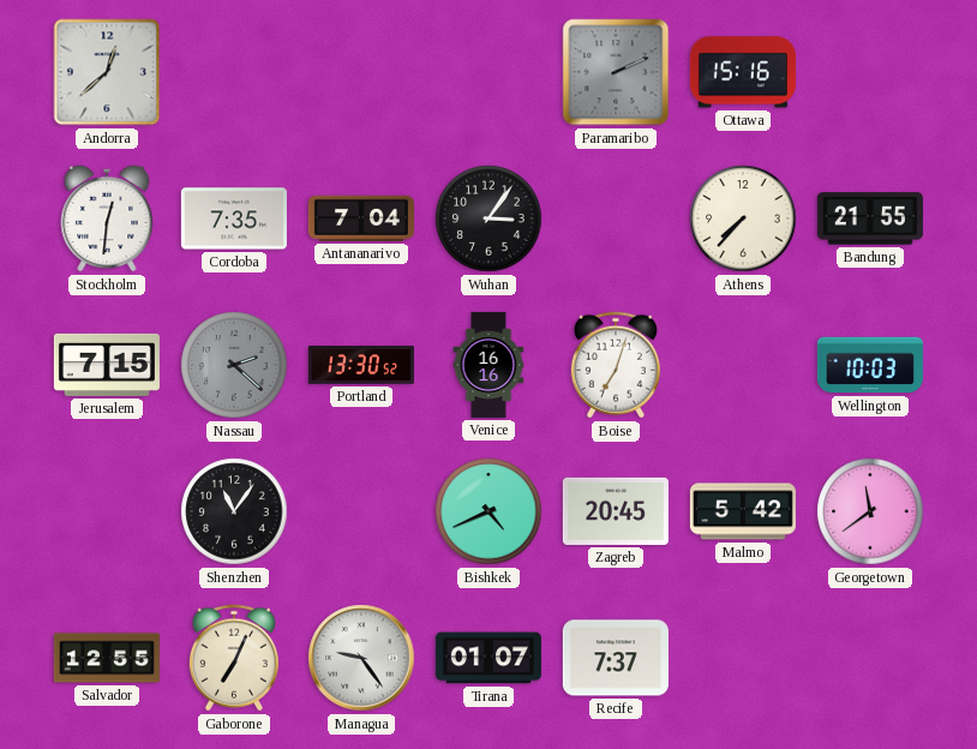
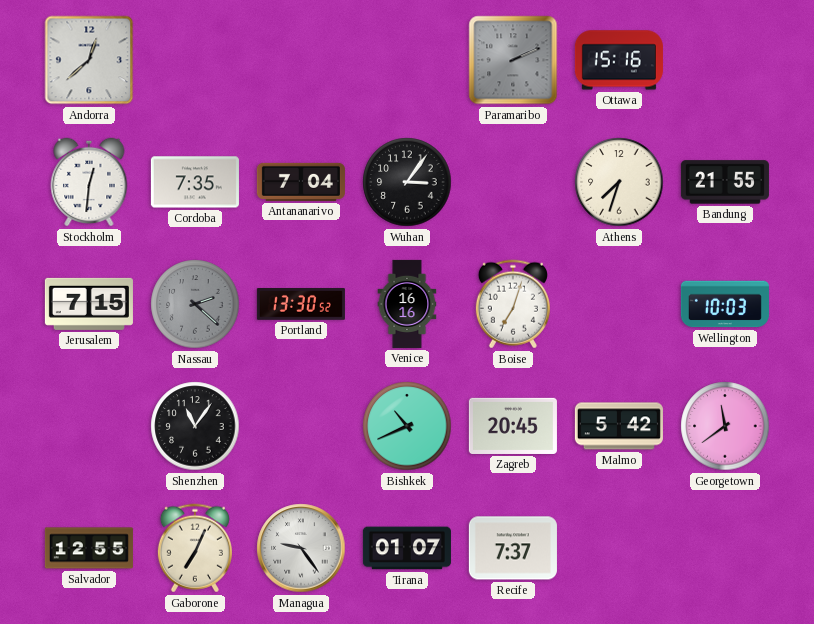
Athens: 7:37 -> 7:33
Bishkek: 4:41 -> 10:41
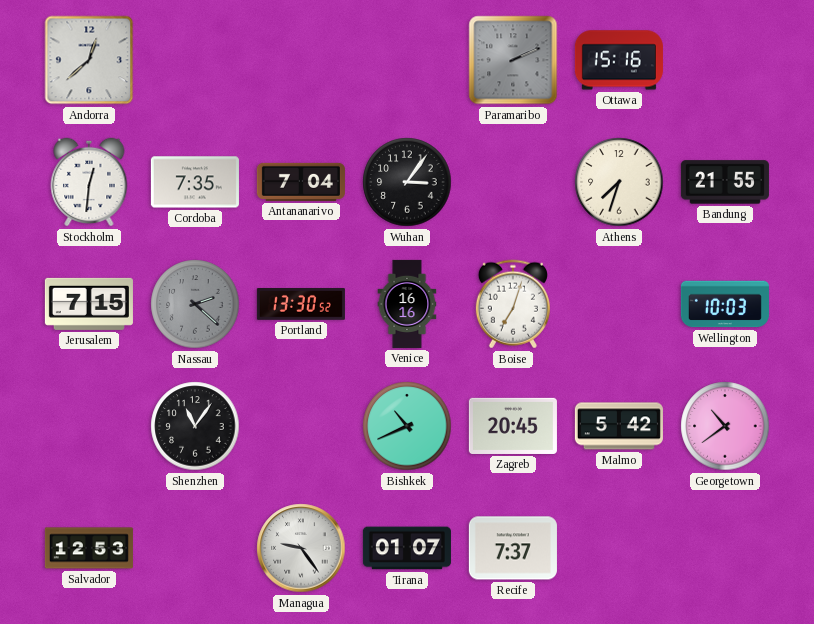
Georgetown: 11:39 -> 10:39
Salvador: 12:55 -> 12:53
Gaborone: 7:04 -> none
